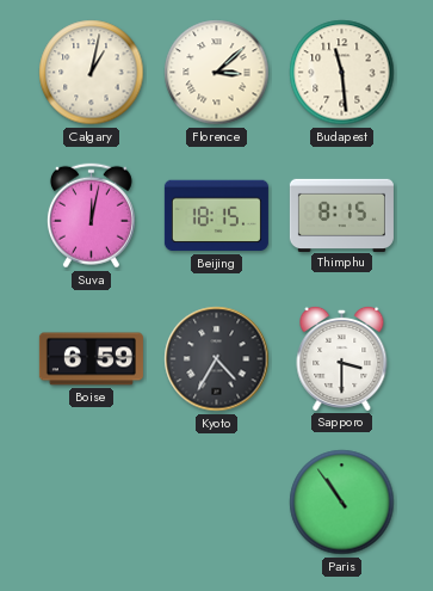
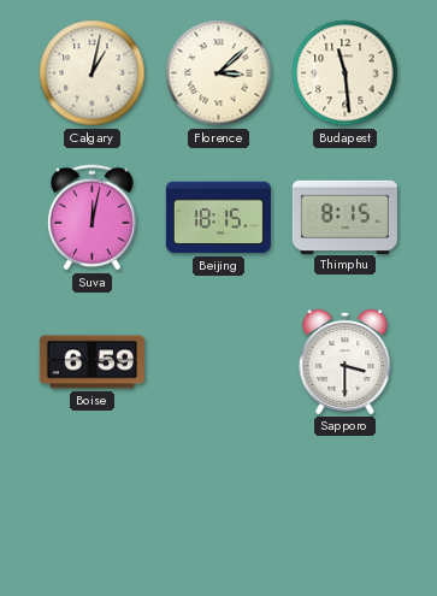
Kyoto: 4:35 -> none
Paris: 10:54 -> none
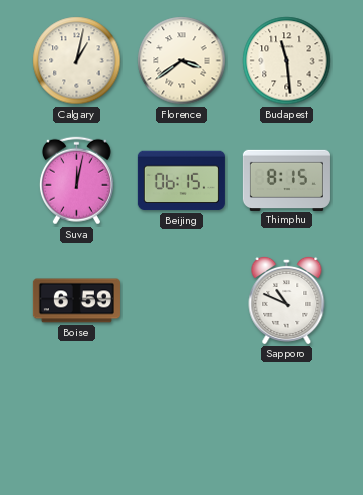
Florence: 3:08 -> 3:39
Beijing: 18:15 -> 06:15
Sapporo: 3:30 -> 10:49
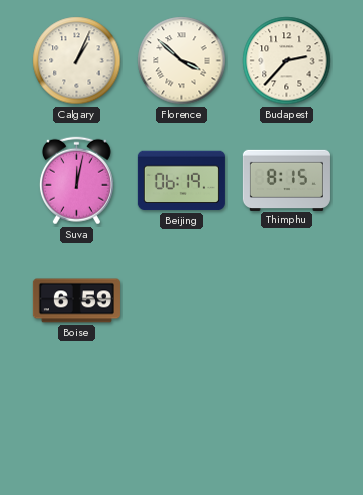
Calgary: 1:02 -> 1:04
Florence: 3:39 -> 3:52
Budapest: 11:29 -> 2:37
Beijing: 06:15 -> 06:19
Sapporo: 10:49 -> none
